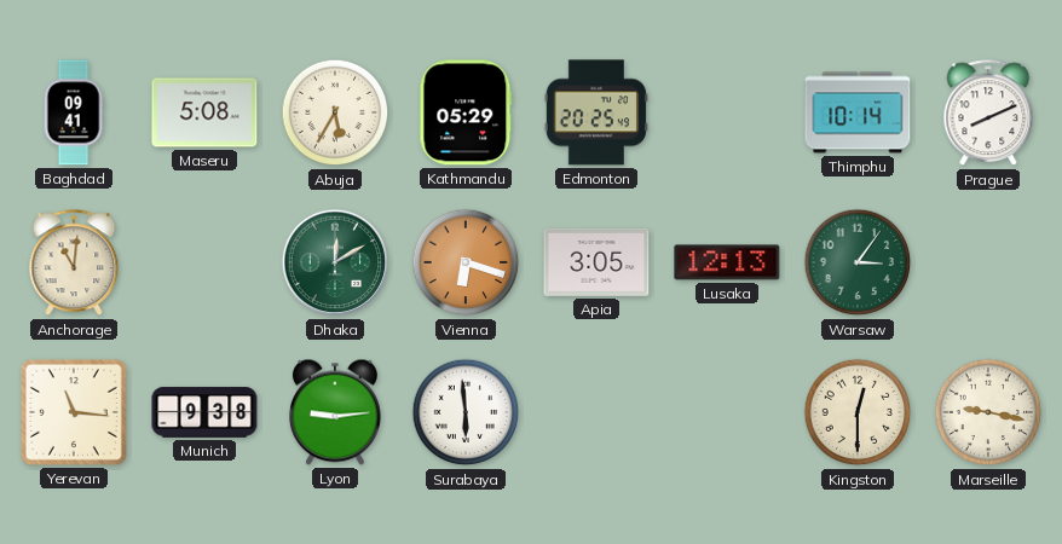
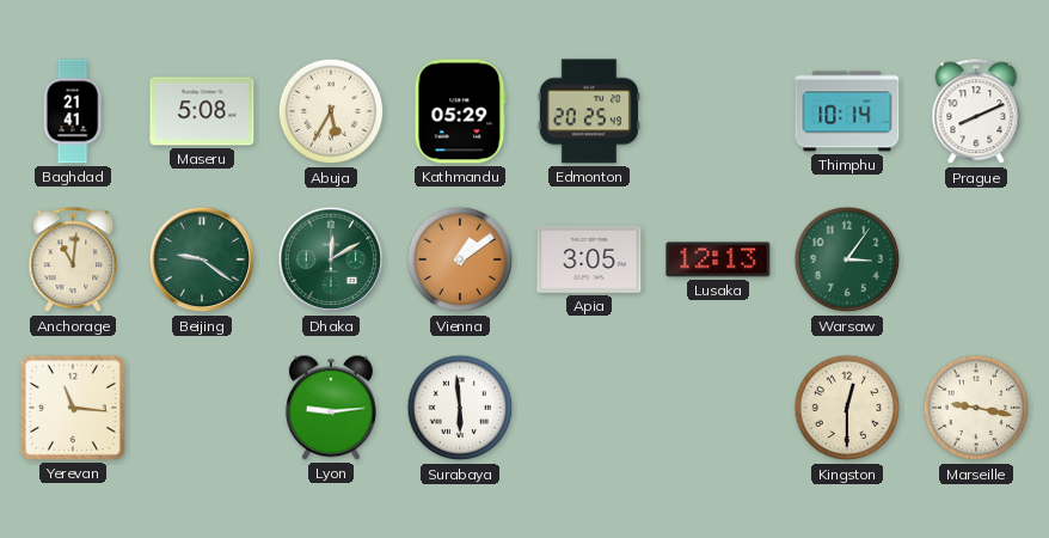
Baghdad: 09:41 -> 21:41
Beijing: none -> 9:21
Vienna: 6:18 -> 1:09
Munich: 9:38 -> none
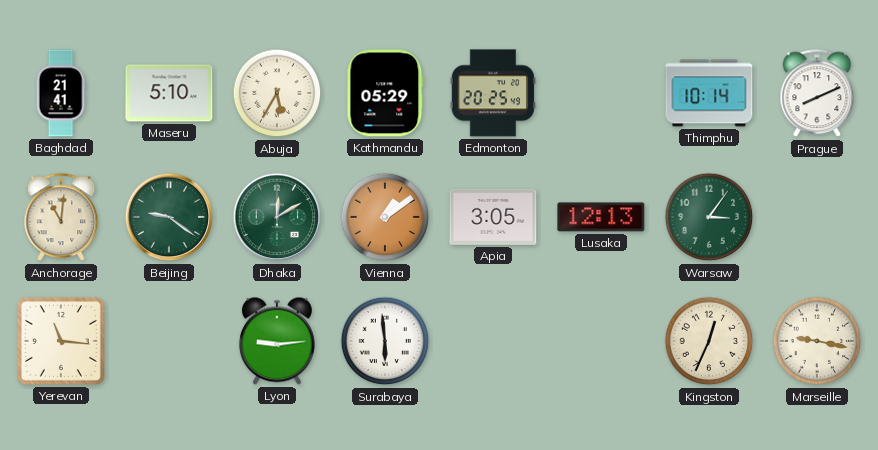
Maseru: 5:08 -> 5:10
Kingston: 12:30 -> 12:34
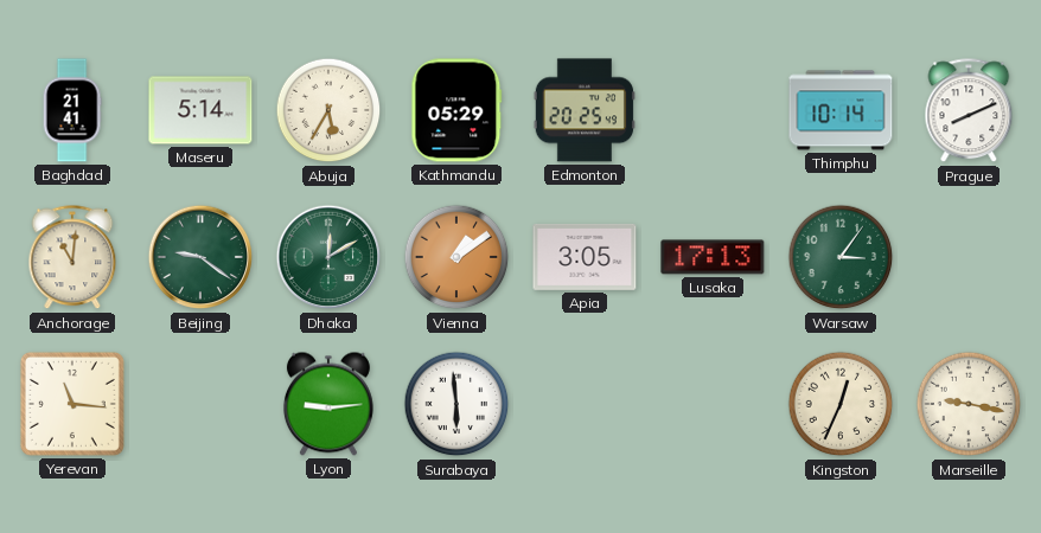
Maseru: 5:10 -> 5:14
Lusaka: 12:13 -> 17:13
